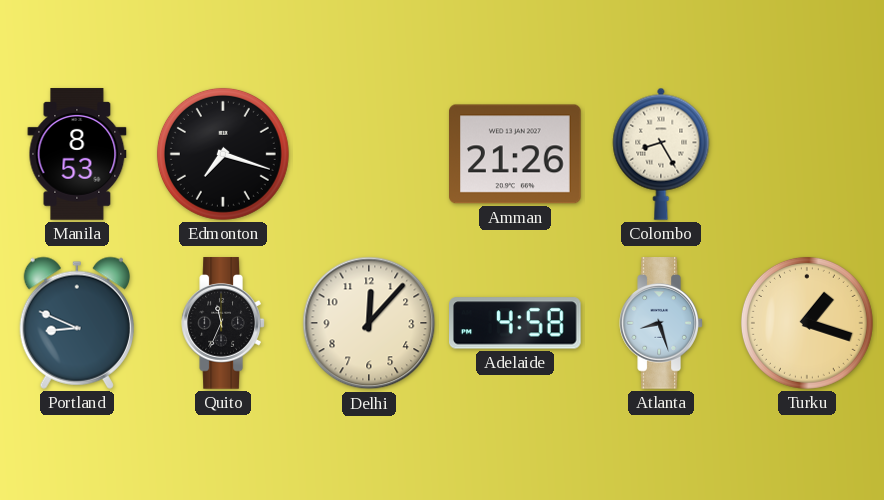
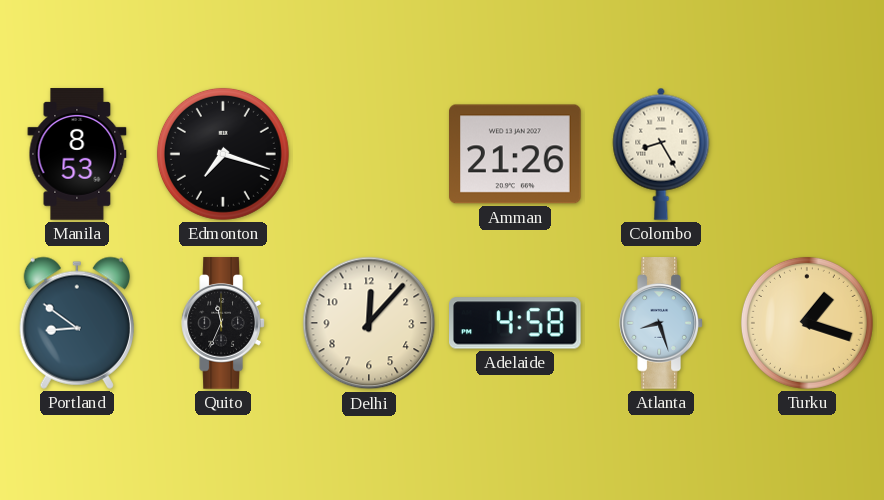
Portland: 8:49 -> 8:51
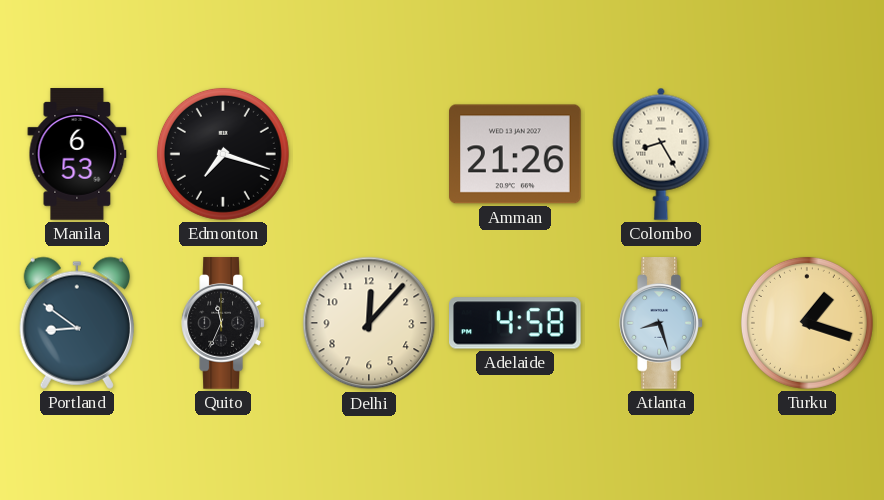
Manila: 8:53 -> 6:53
